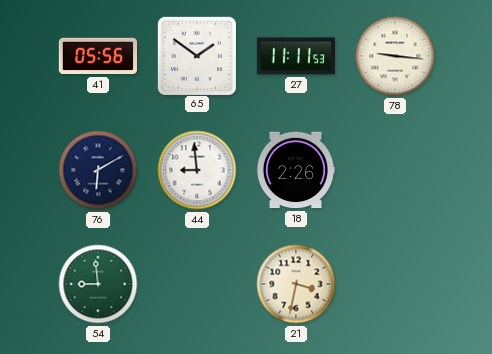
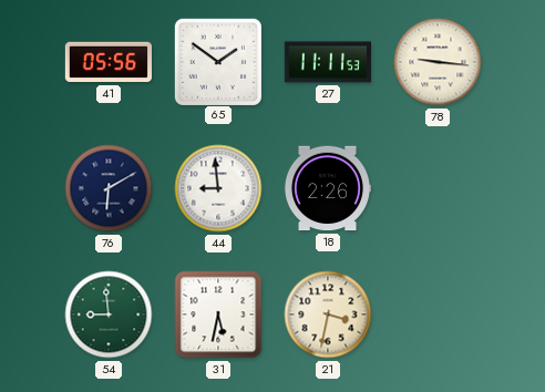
31: none -> 5:32
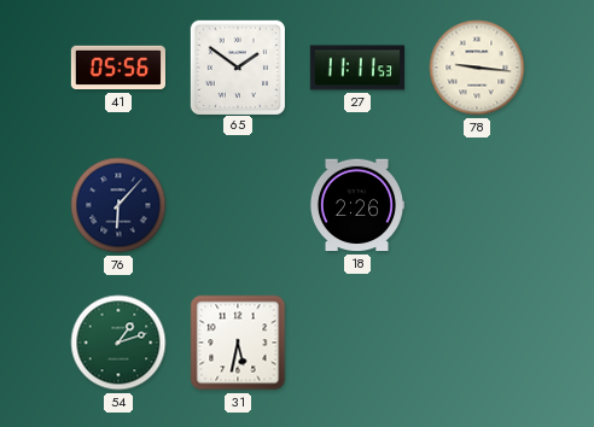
76: 6:10 -> 6:07
44: 8:59 -> none
54: 8:59 -> 1:12
21: 3:32 -> none
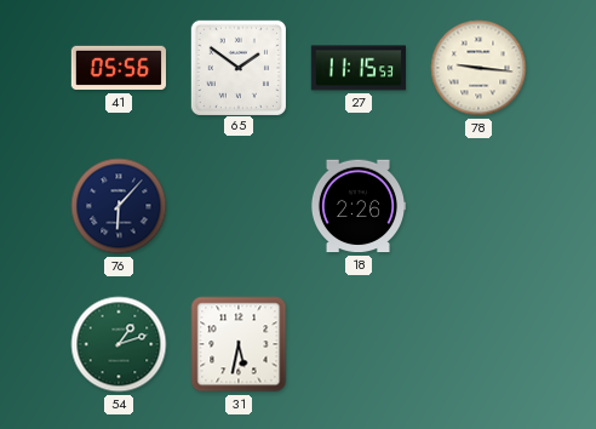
27: 11:11 -> 11:15
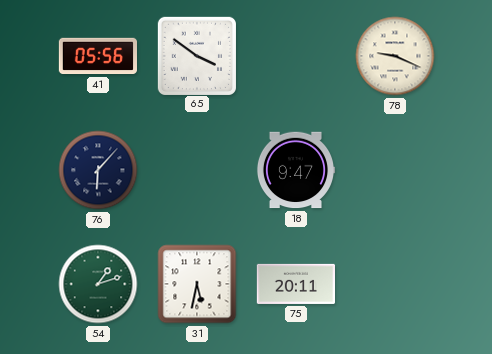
65: 1:51 -> 3:51
27: 11:15 -> none
78: 9:16 -> 9:19
18: 2:26 -> 9:47
75: none -> 20:11
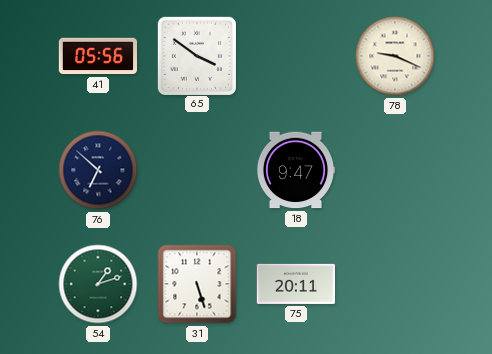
76: 6:07 -> 6:52
31: 5:32 -> 5:27
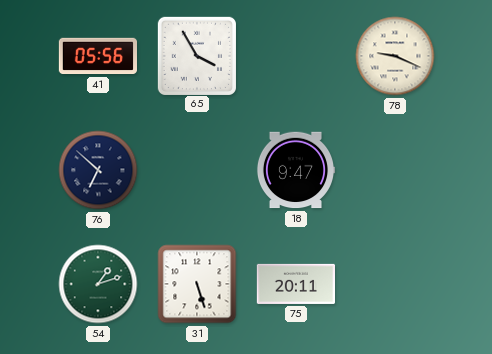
65: 3:51 -> 3:55
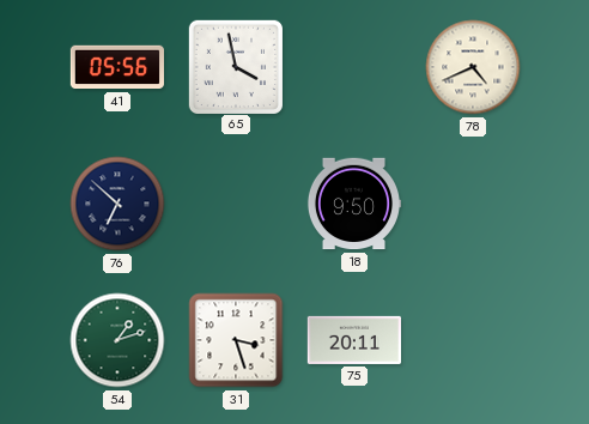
65: 3:55 -> 3:58
78: 9:19 -> 4:41
18: 9:47 -> 9:50
31: 5:27 -> 3:27
